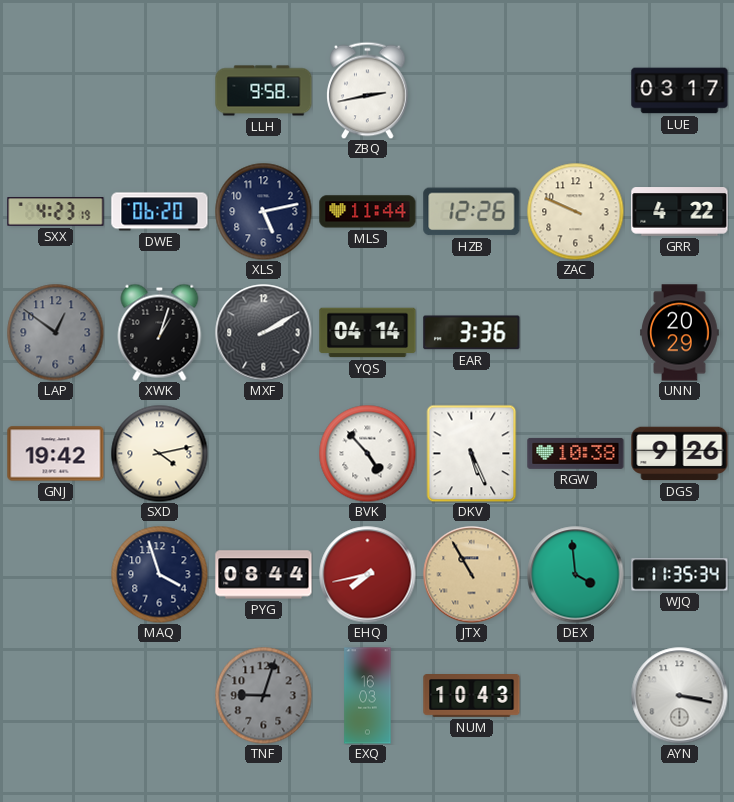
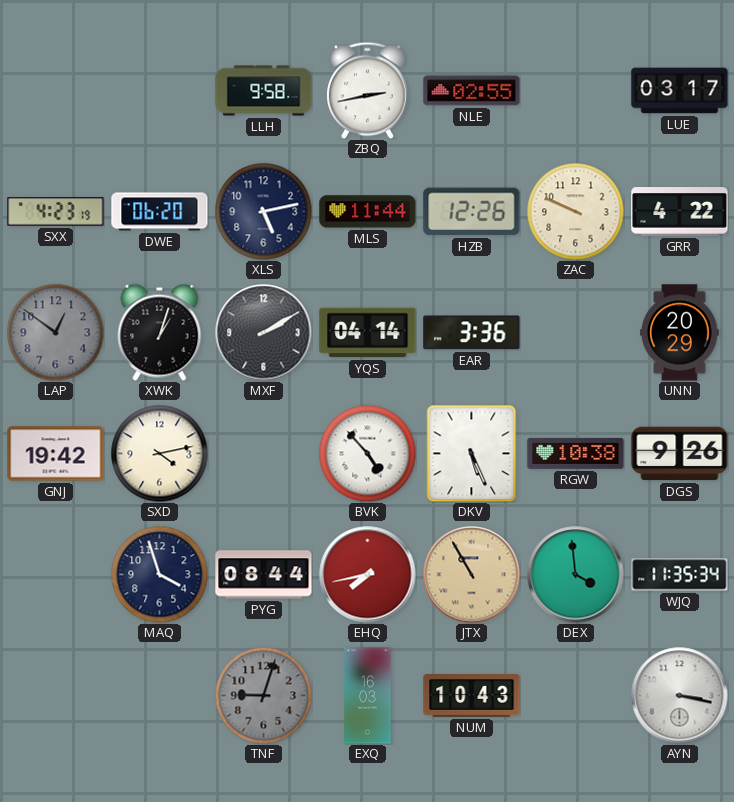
NLE: none -> 02:55
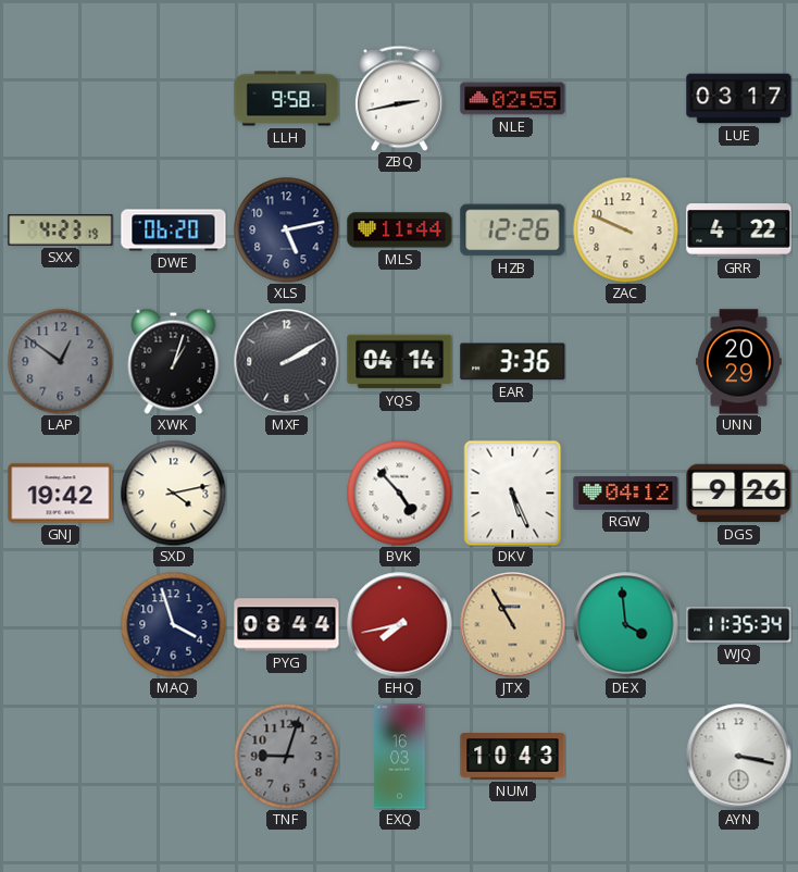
RGW: 10:38 -> 04:12
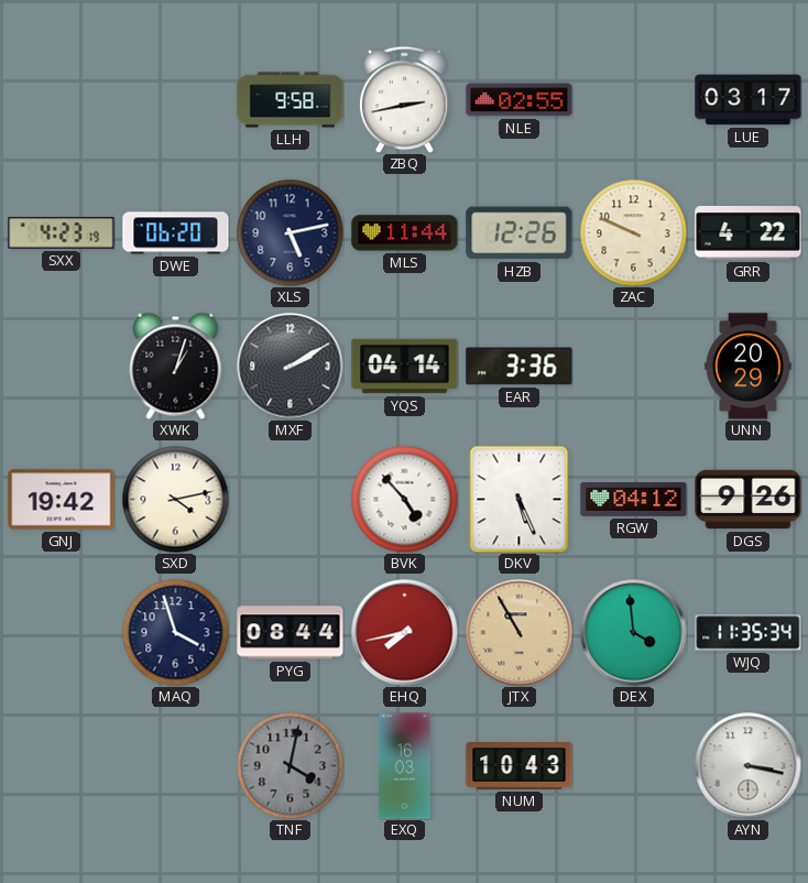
LAP: 12:51 -> none
TNF: 9:03 -> 4:02
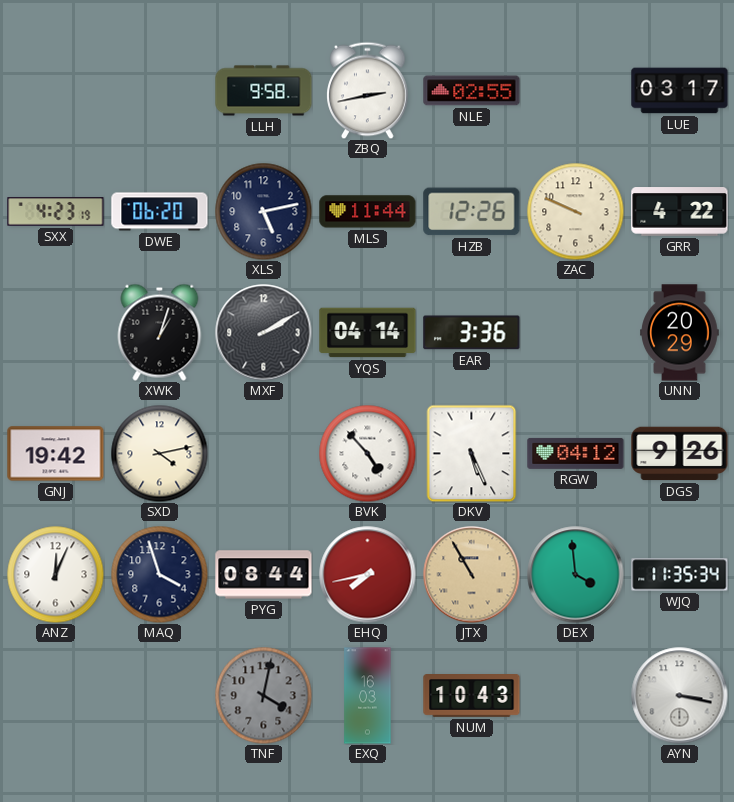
ANZ: none -> 12:04
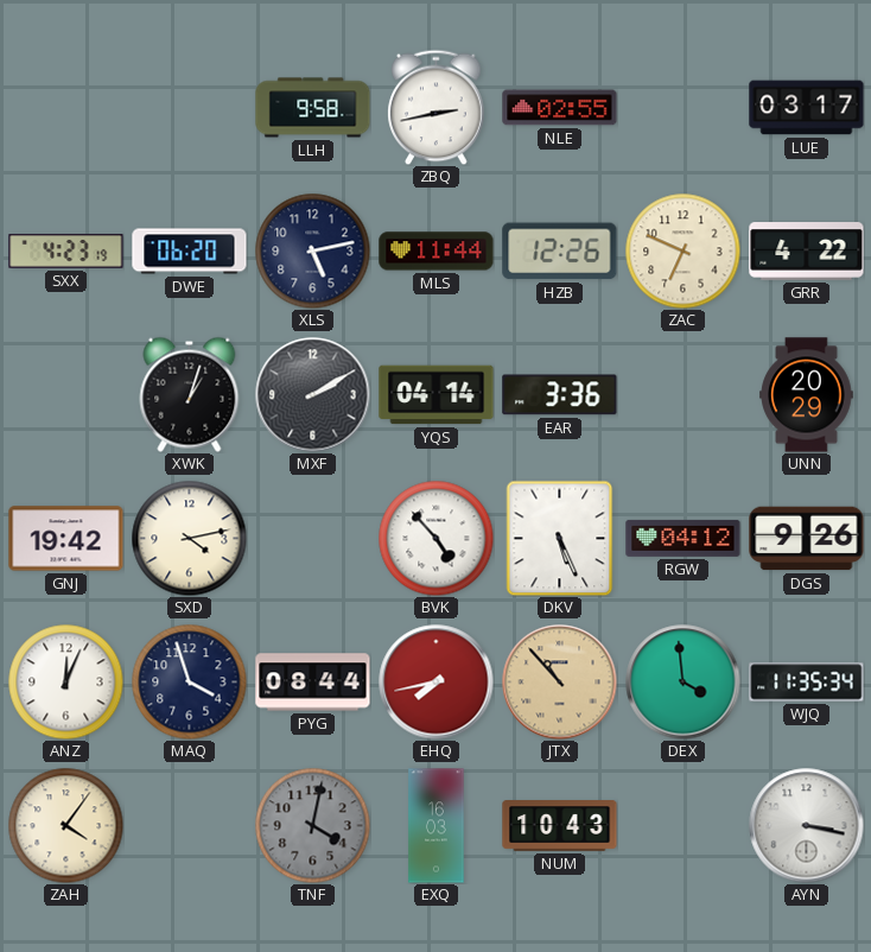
ZAC: 9:49 -> 6:49
JTX: 10:55 -> 10:53
ZAH: none -> 4:06
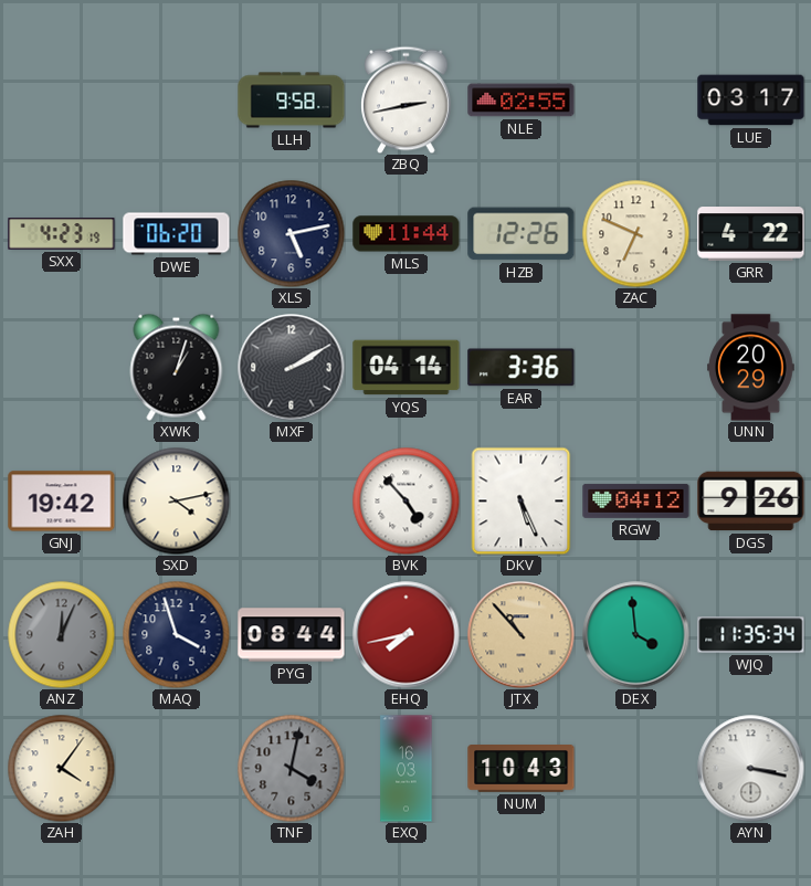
ANZ dial: white -> grey
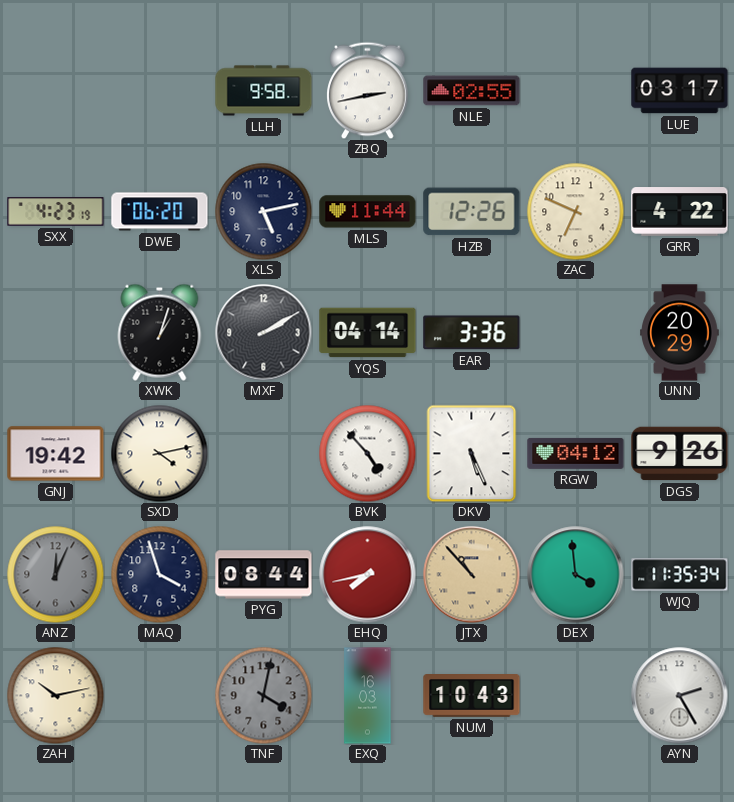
ZAH: 4:06 -> 10:13
AYN: 3:17 -> 2:25
